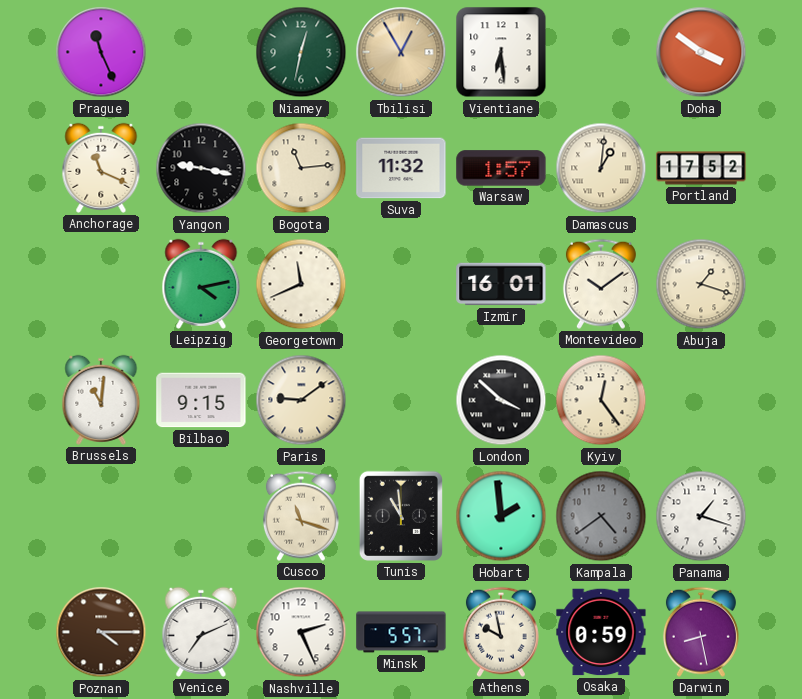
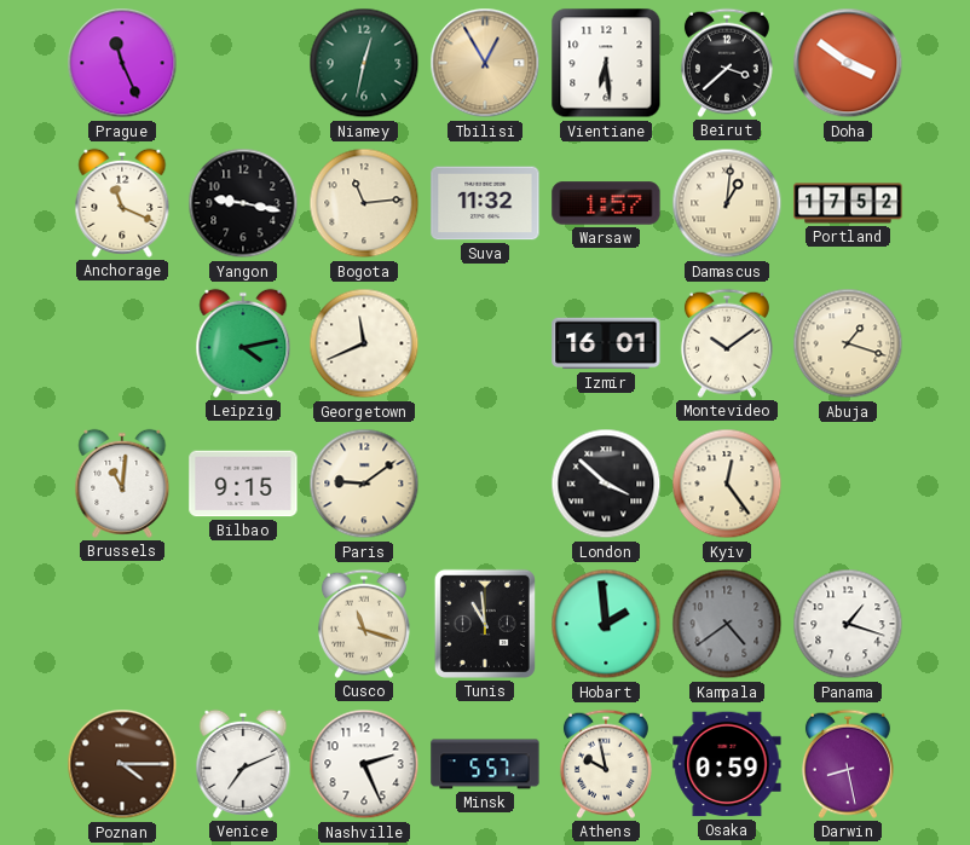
Beirut: none -> 3:38
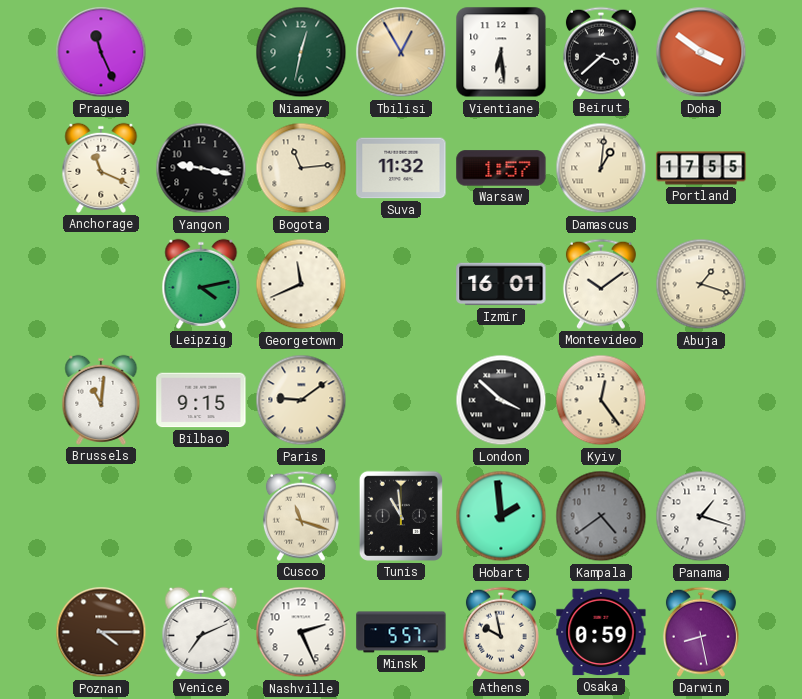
Portland: 17:52 -> 17:55
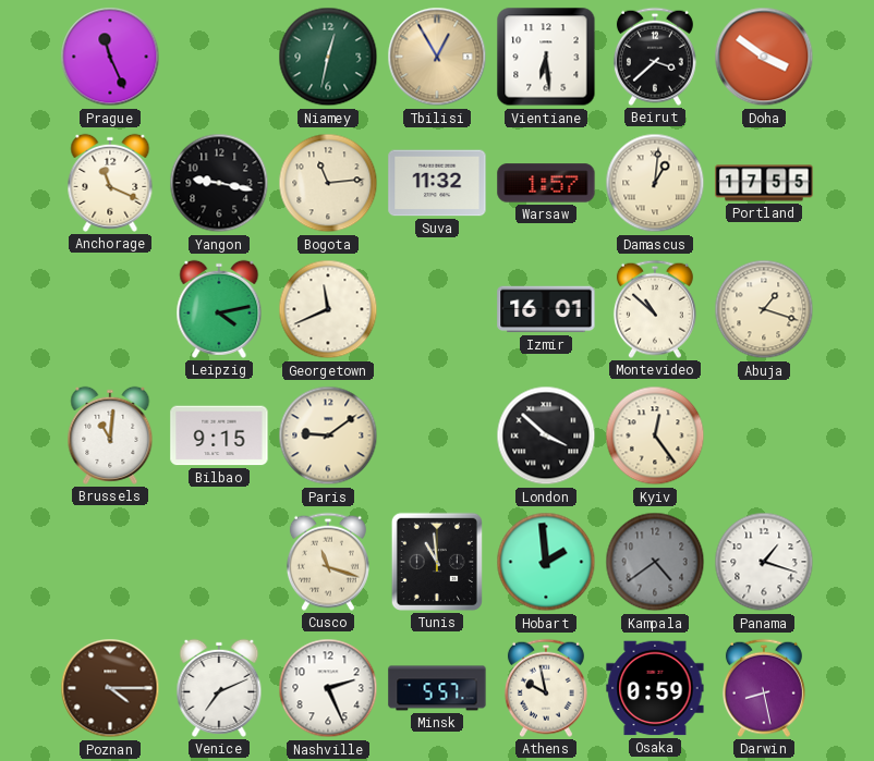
Montevideo: 10:09 -> 10:52
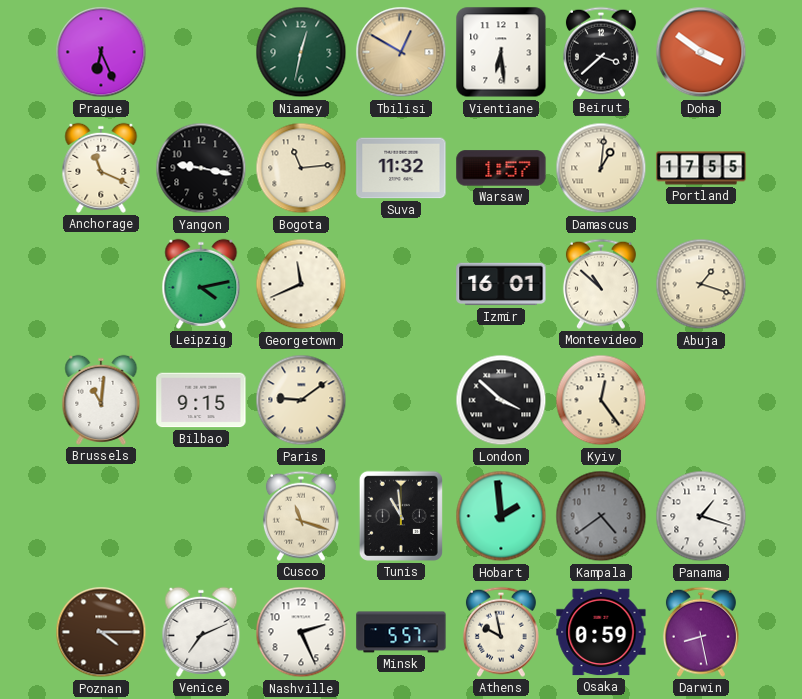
Prague: 11:26 -> 6:26
Tbilisi: 12:55 -> 12:50
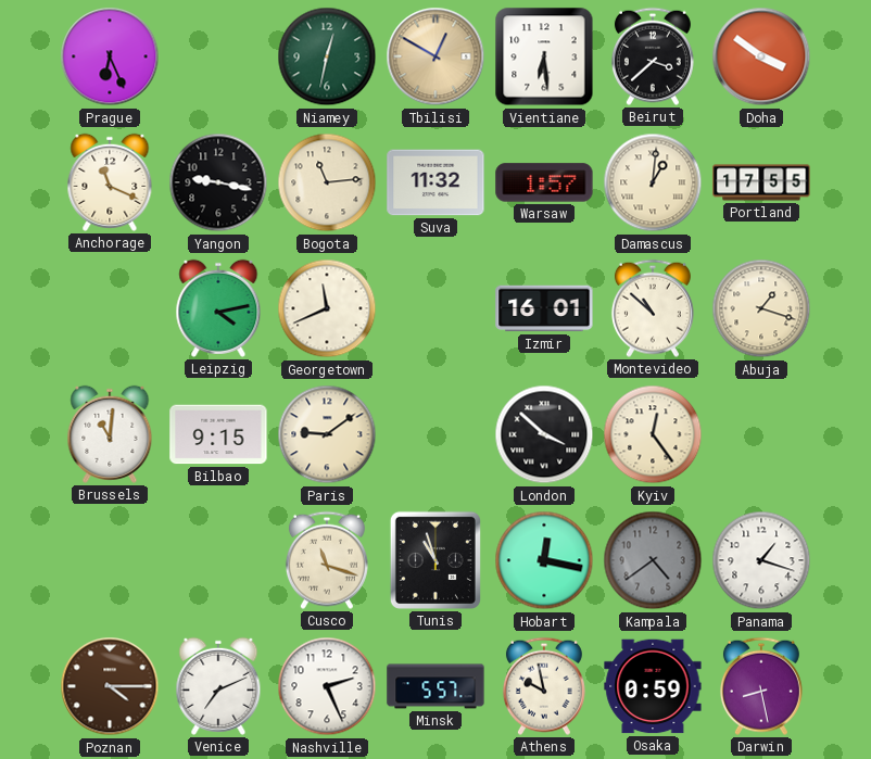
Tunis: 10:59 -> 10:57
Hobart: 1:59 -> 12:17
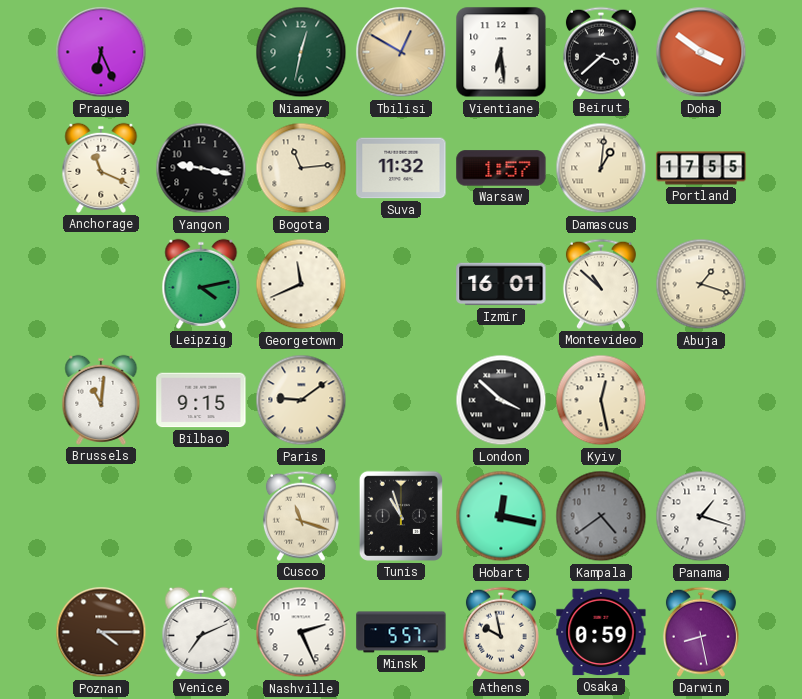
Kyiv: 12:24 -> 12:28
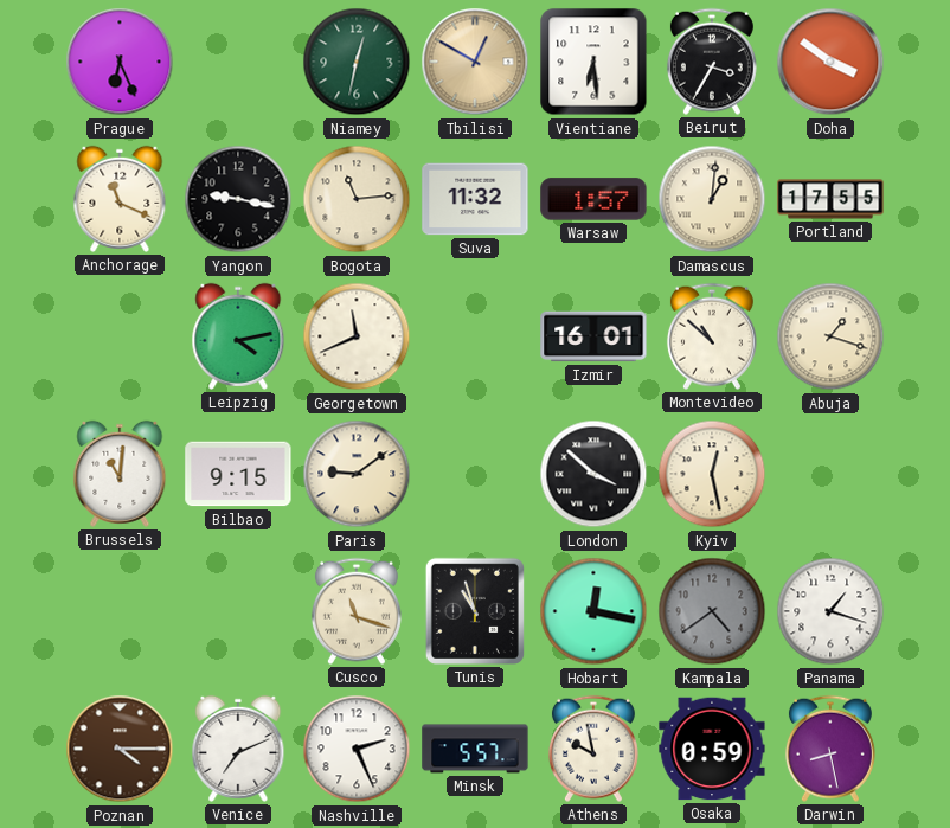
Beirut: 3:38 -> 3:35
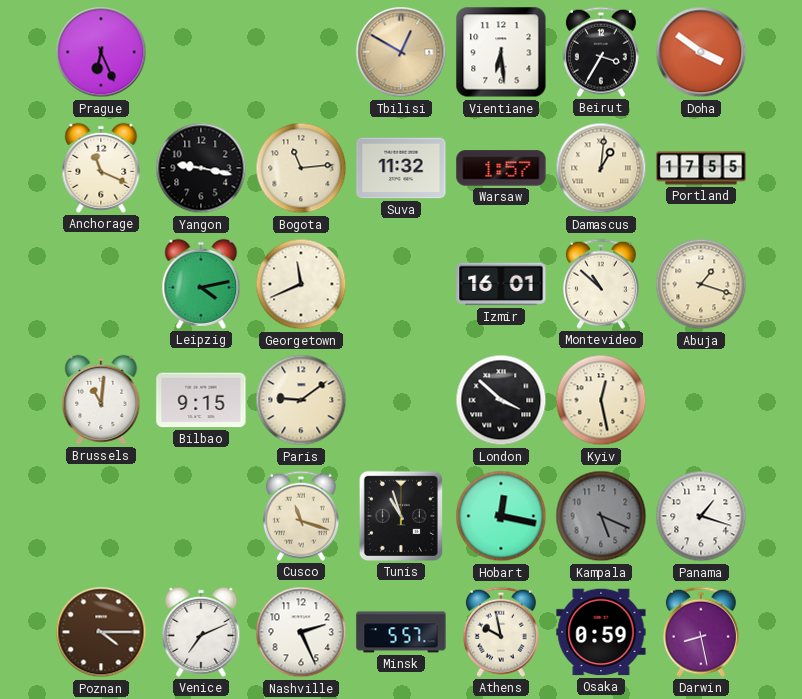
Niamey: 12:32 -> none
Kampala: 4:39 -> 5:19
